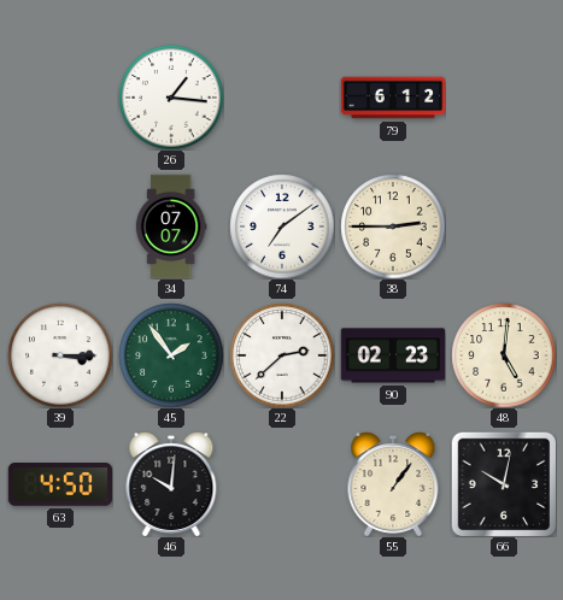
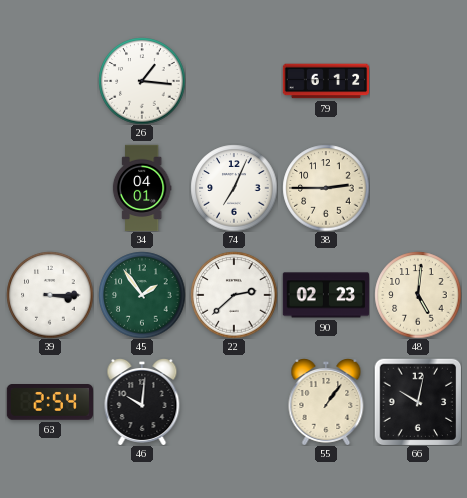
34: 07:07 -> 04:01
74: 7:09 -> 7:04
63: 4:50 -> 2:54
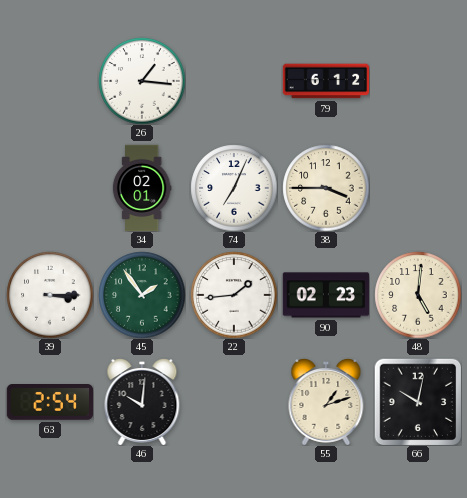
34: 04:01 -> 02:01
38: 2:45 -> 3:45
22: 2:38 -> 1:44
55: 1:06 -> 1:12
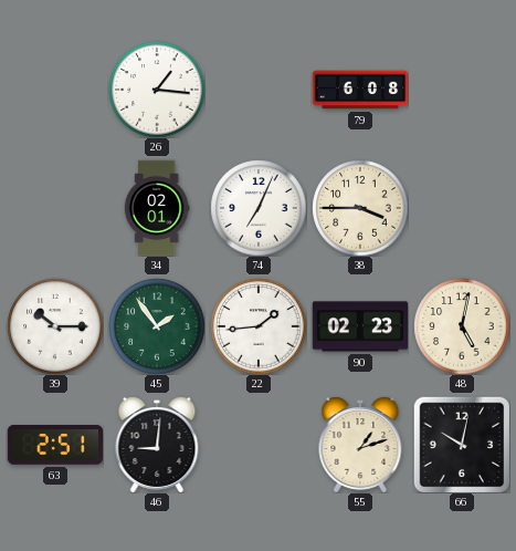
79: 6:12 -> 6:08
39: 3:15 -> 10:15
48: 5:01 -> 5:02
63: 2:54 -> 2:51
46: 10:01 -> 9:01
